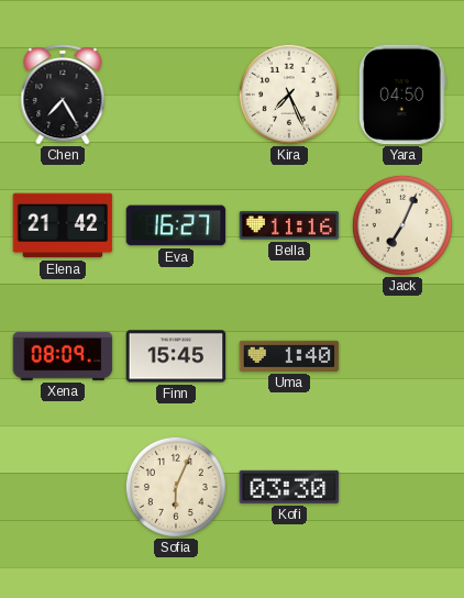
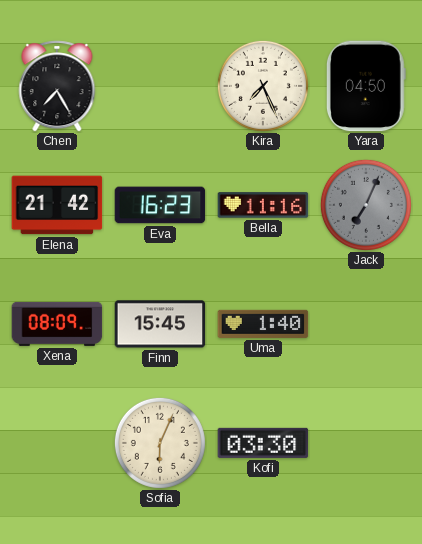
Eva: 16:27 -> 16:23
Jack dial: cream -> grey
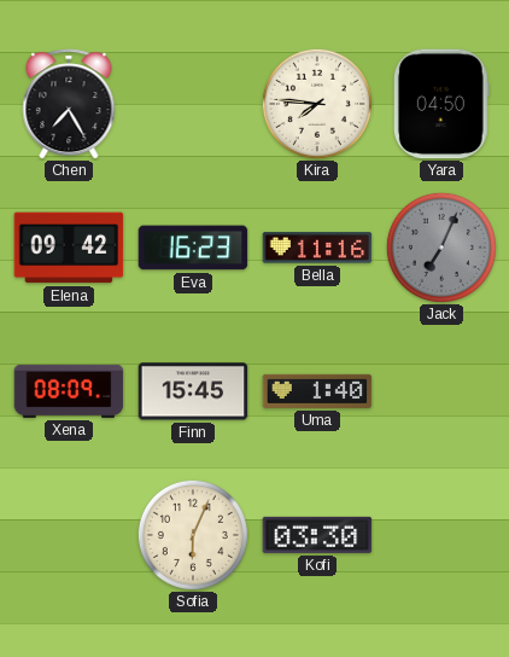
Kira: 7:26 -> 7:46
Elena: 21:42 -> 09:42
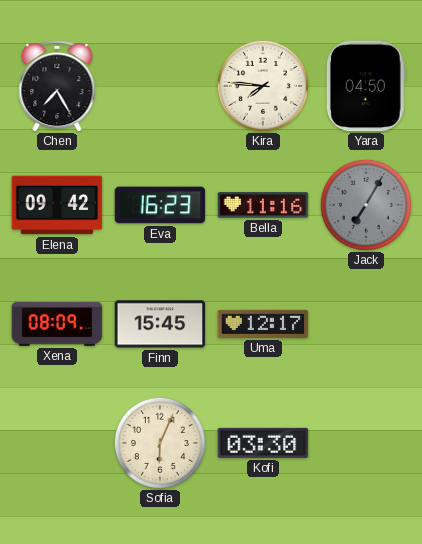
Jack: 7:04 -> 7:05
Uma: 1:40 -> 12:17
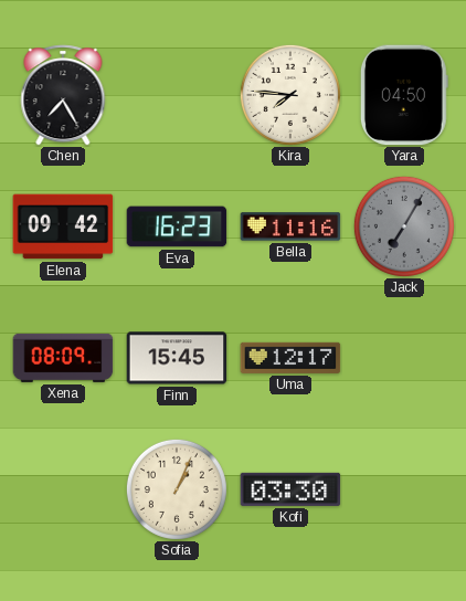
Sofia: 6:04 -> 1:04
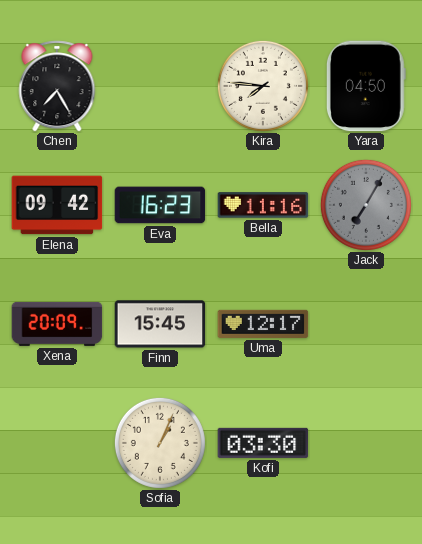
Xena: 08:09 -> 20:09
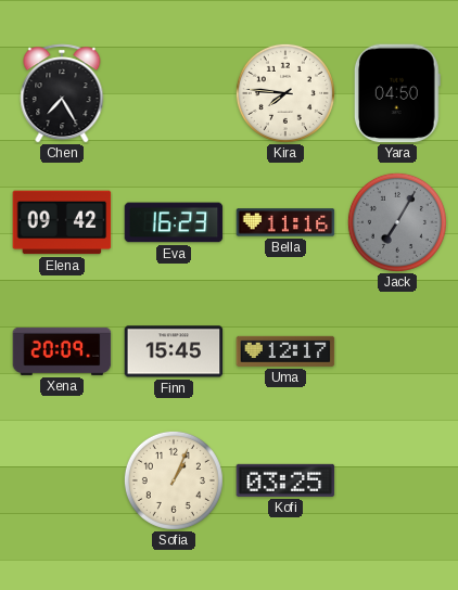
Kofi: 03:30 -> 03:25
